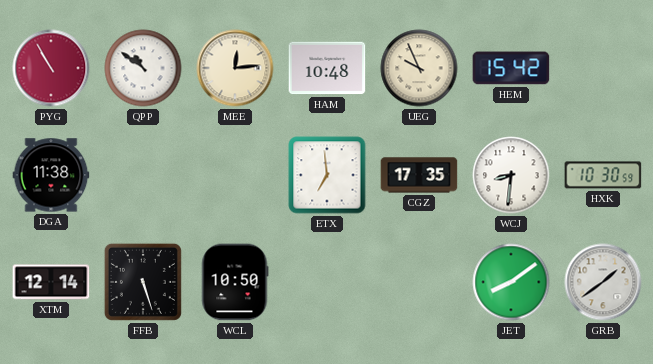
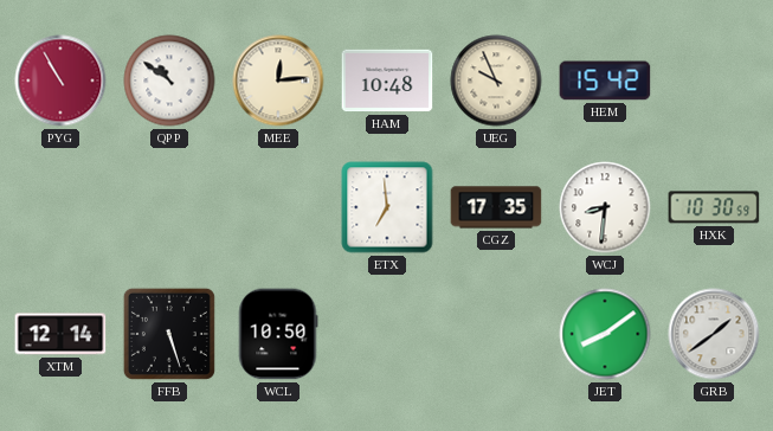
DGA: 11:38 -> none
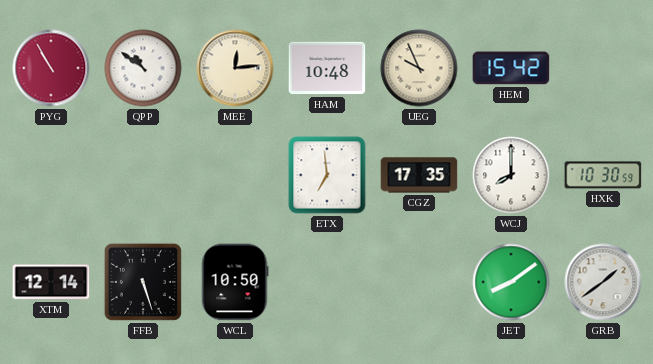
WCJ: 8:31 -> 8:00
